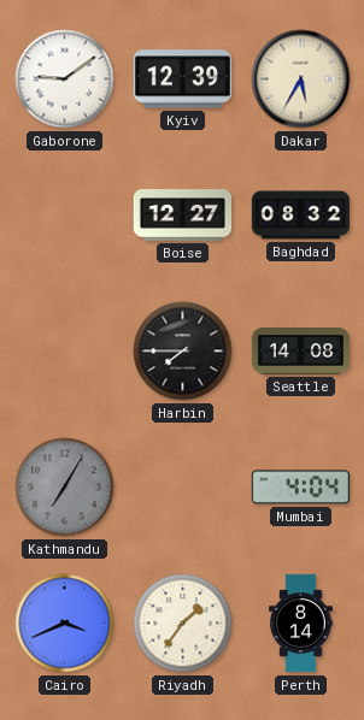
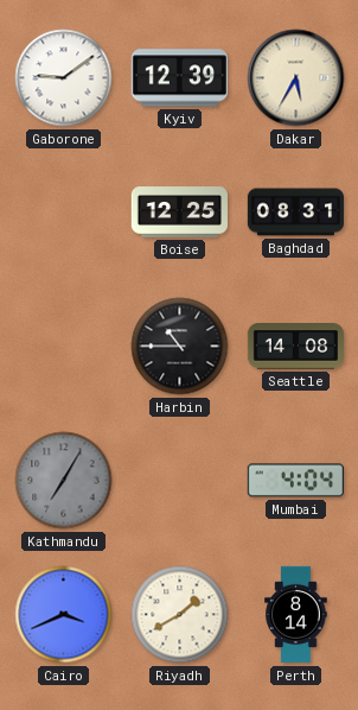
Boise: 12:27 -> 12:25
Baghdad: 08:32 -> 08:31
Harbin: 7:45 -> 10:45
Riyadh: 1:36 -> 1:40
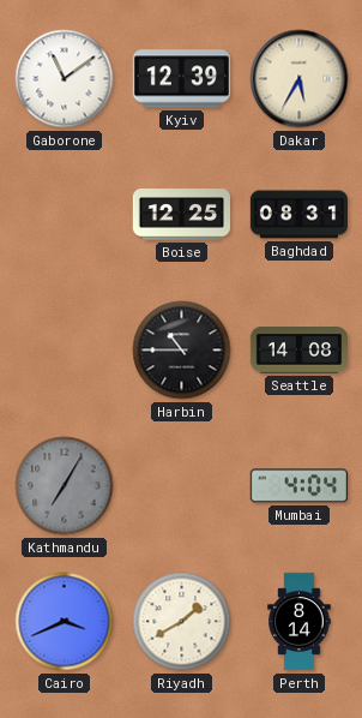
Gaborone: 9:09 -> 11:09
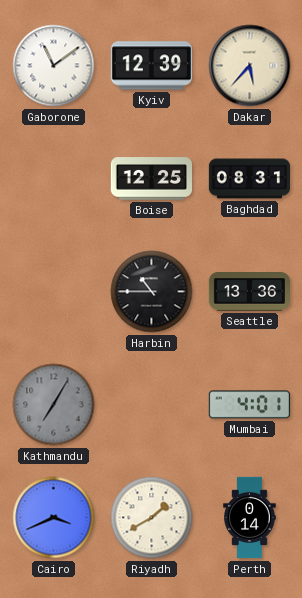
Dakar: 5:35 -> 5:37
Seattle: 14:08 -> 13:36
Mumbai: 4:04 -> 4:01
Perth: 8:14 -> 0:14
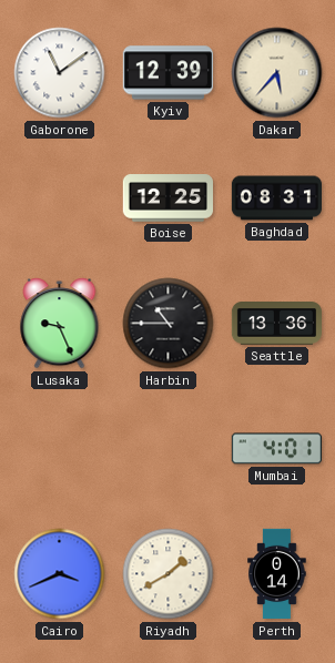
Lusaka: none -> 9:26
Kathmandu: 7:05 -> none
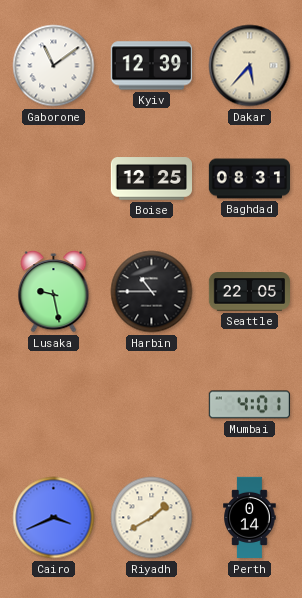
Lusaka: 9:26 -> 9:28
Seattle: 13:36 -> 22:05
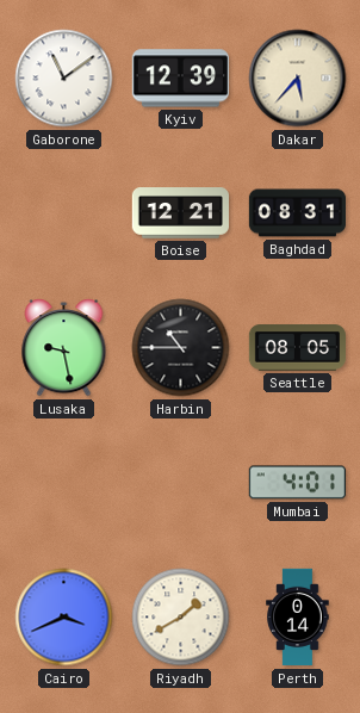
Boise: 12:25 -> 12:21
Seattle: 22:05 -> 08:05
